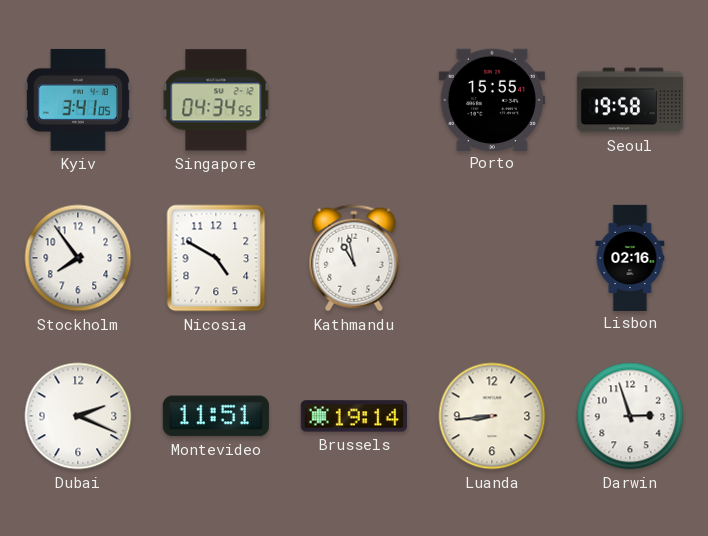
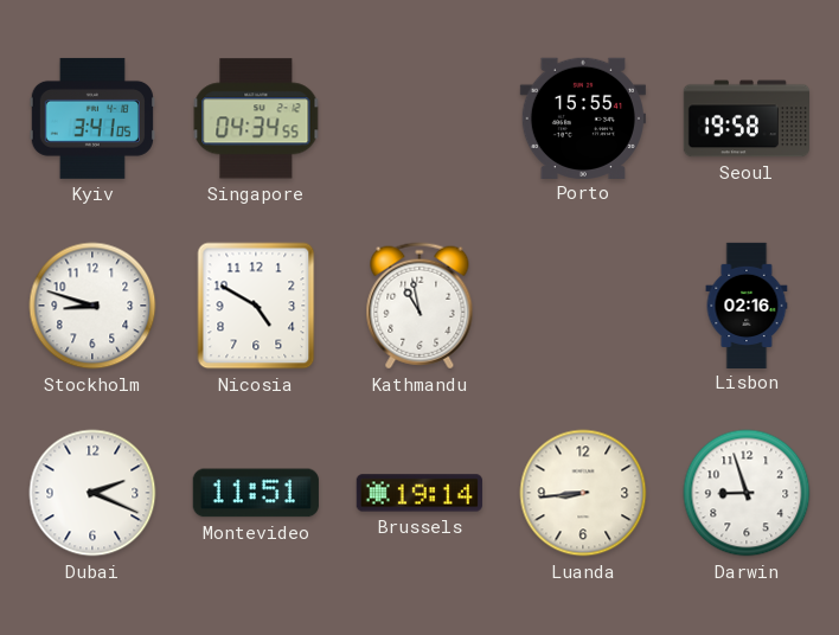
Stockholm: 7:54 -> 8:48
Darwin: 2:57 -> 8:57
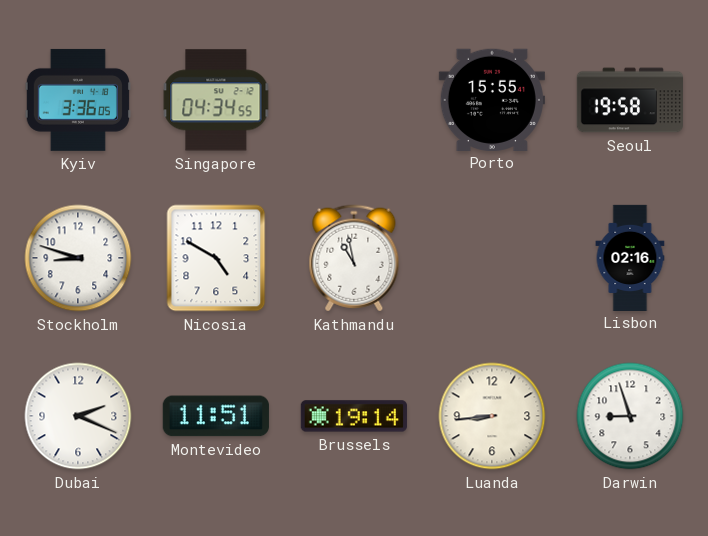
Kyiv: 3:41 -> 3:36
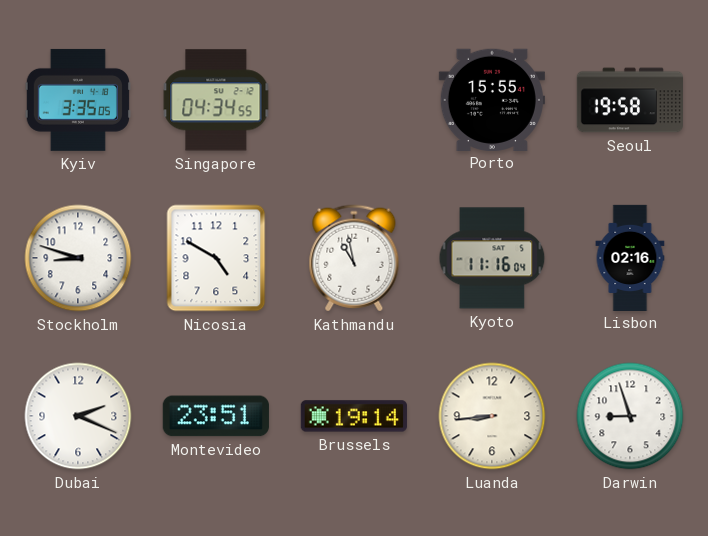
Kyiv: 3:36 -> 3:35
Kyoto: none -> 11:16
Montevideo: 11:51 -> 23:51
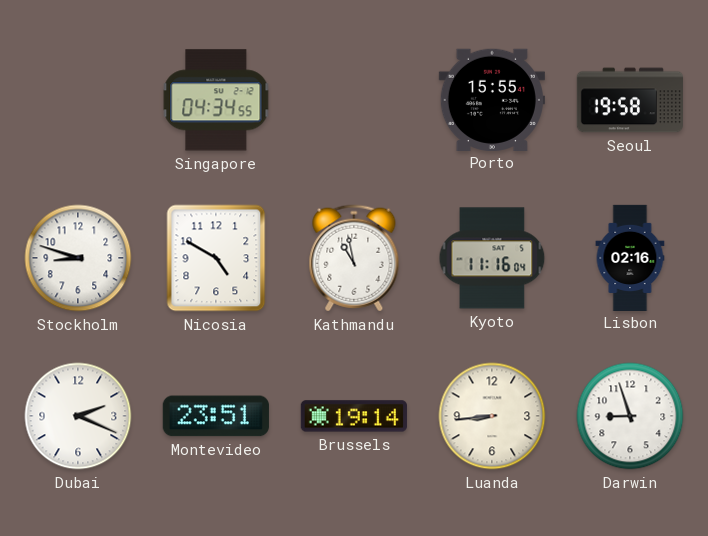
Kyiv: 3:35 -> none
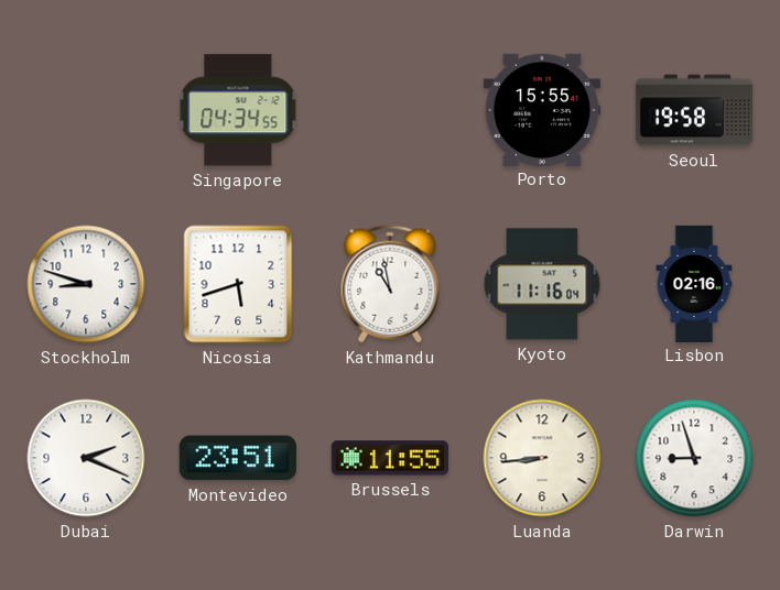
Nicosia: 4:50 -> 5:42
Brussels: 19:14 -> 11:55
